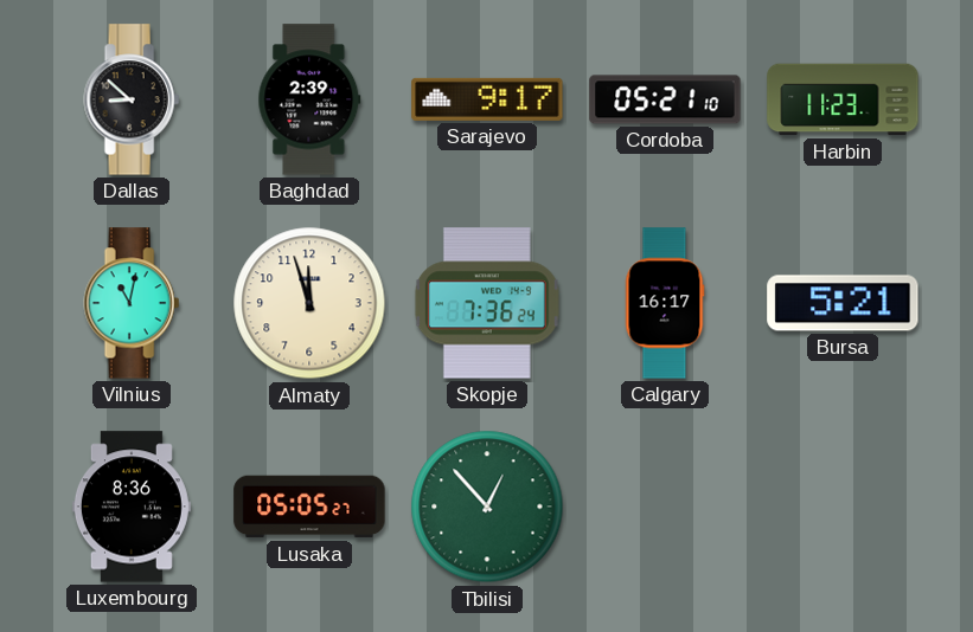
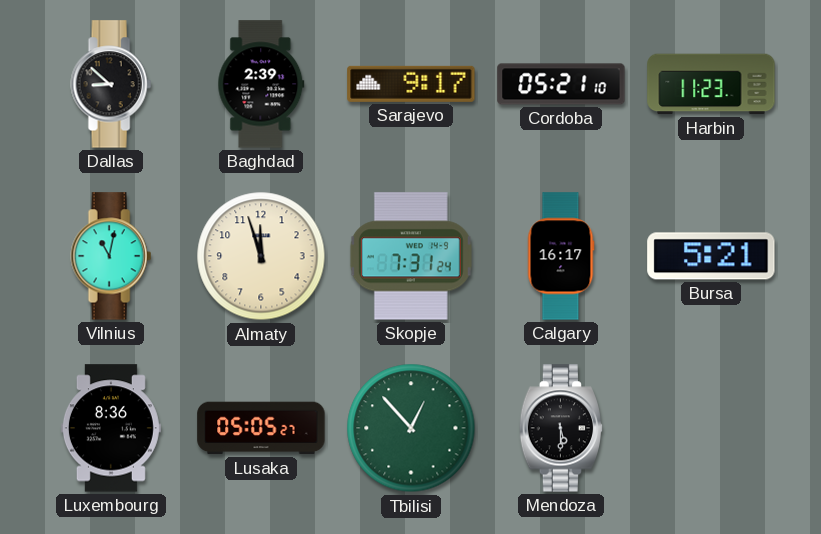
Skopje: 7:36 -> 7:31
Mendoza: none -> 5:30
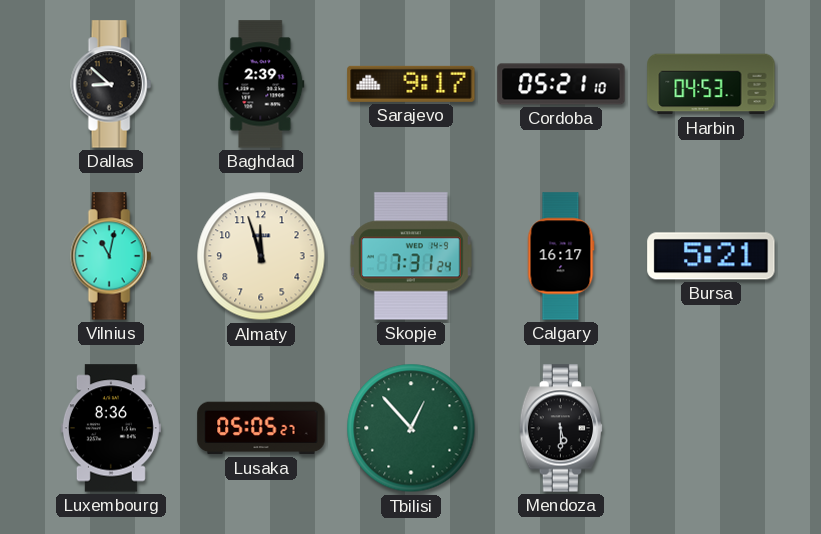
Harbin: 11:23 -> 04:53
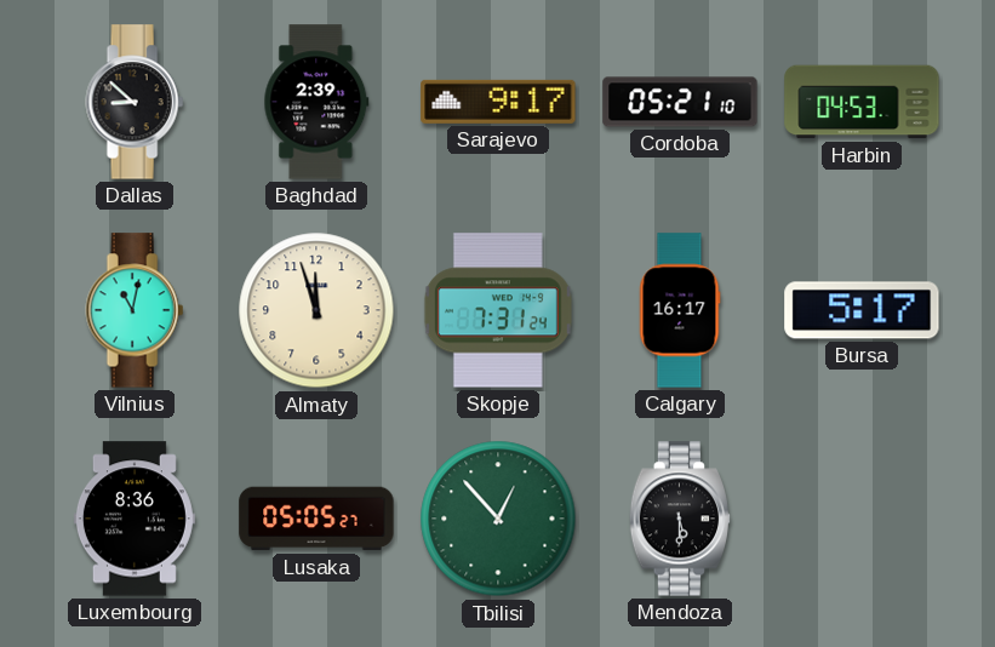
Bursa: 5:21 -> 5:17
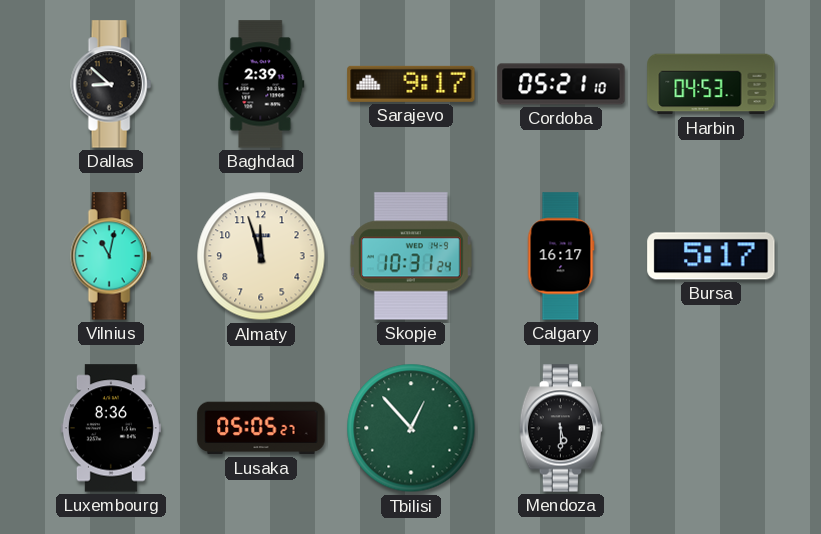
Skopje: 7:31 -> 10:31
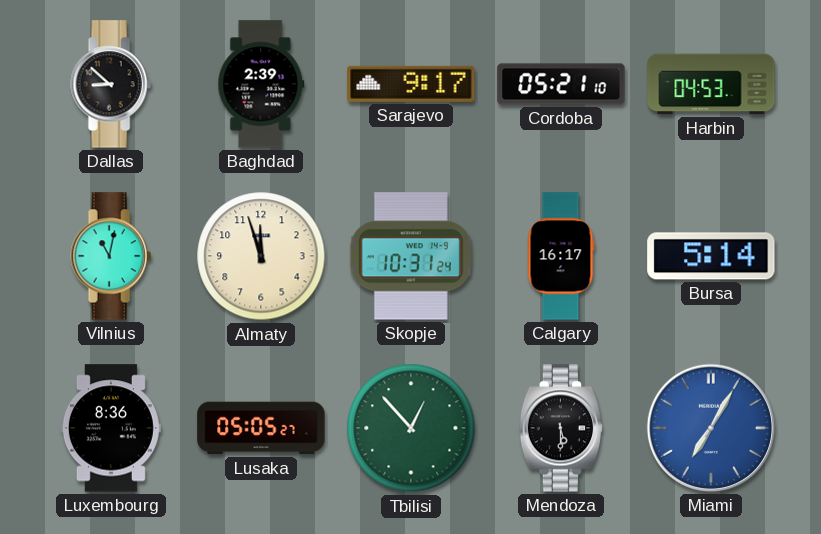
Bursa: 5:17 -> 5:14
Miami: none -> 7:05
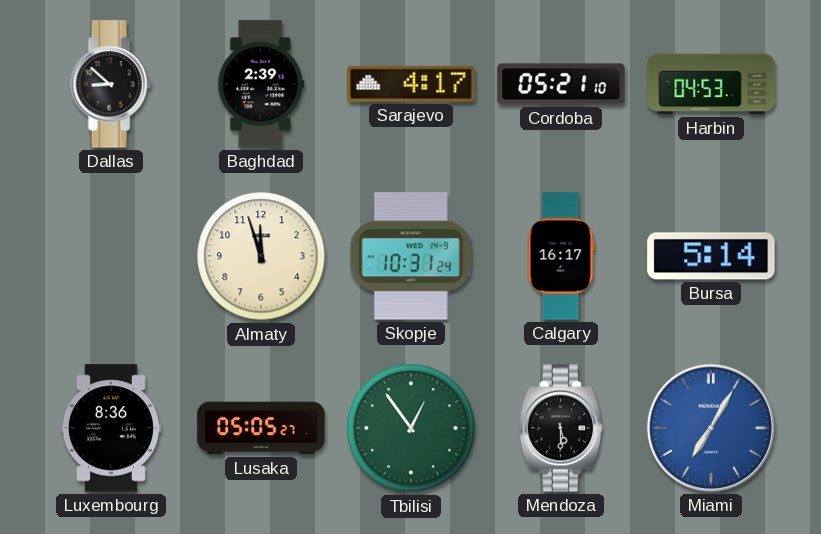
Sarajevo: 9:17 -> 4:17
Vilnius: 11:02 -> none
Tbilisi: 12:53 -> 12:54
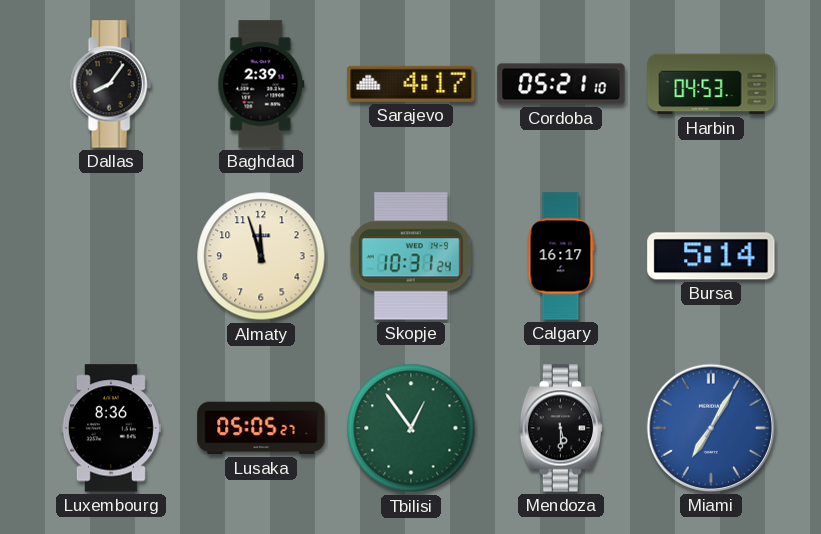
Dallas: 8:52 -> 8:06
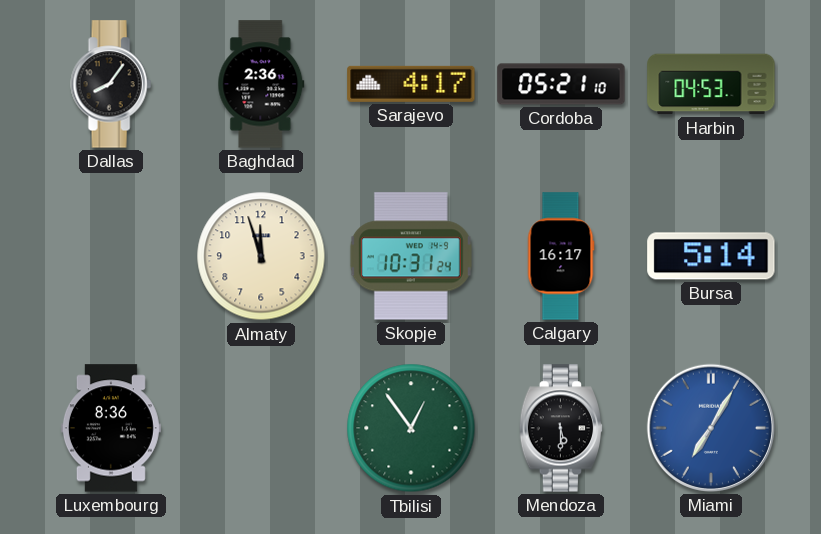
Baghdad: 2:39 -> 2:36
Lusaka: 05:05 -> none
